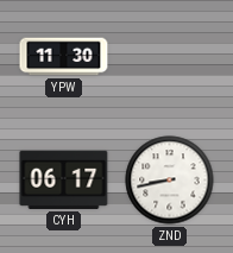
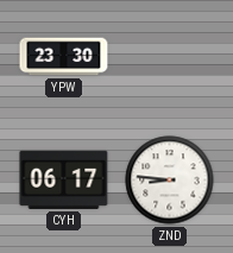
YPW: 11:30 -> 23:30
ZND: 8:43 -> 8:46
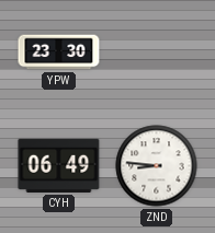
CYH: 06:17 -> 06:49
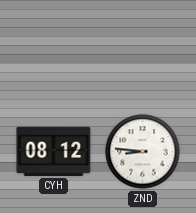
YPW: 23:30 -> none
CYH: 06:49 -> 08:12
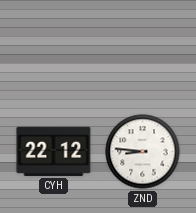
CYH: 08:12 -> 22:12
